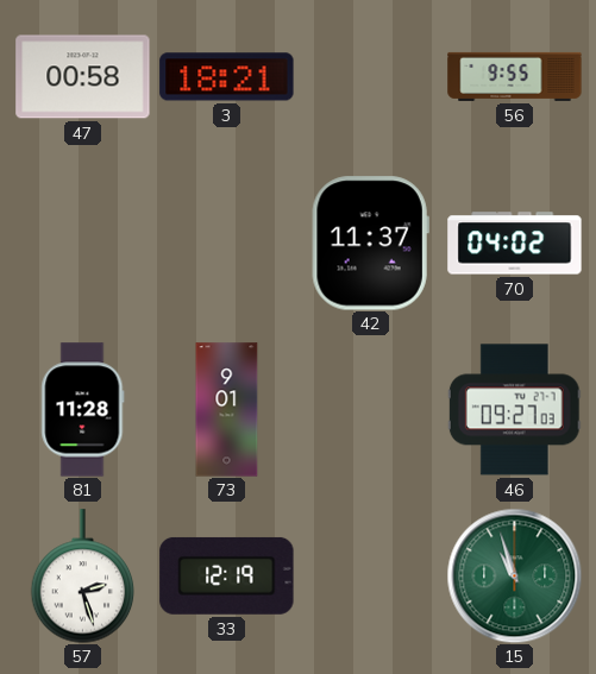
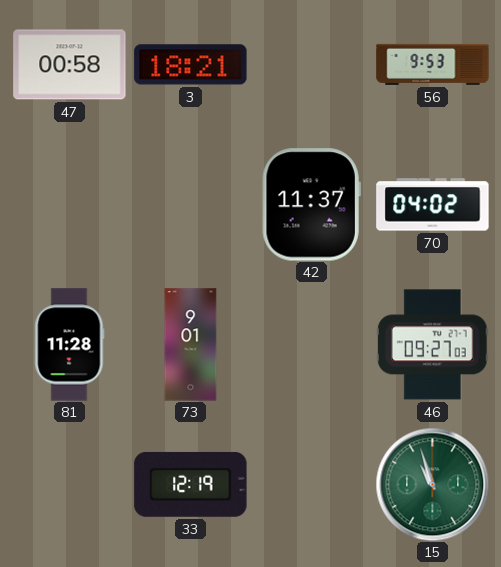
56: 9:55 -> 9:53
57: 2:27 -> none
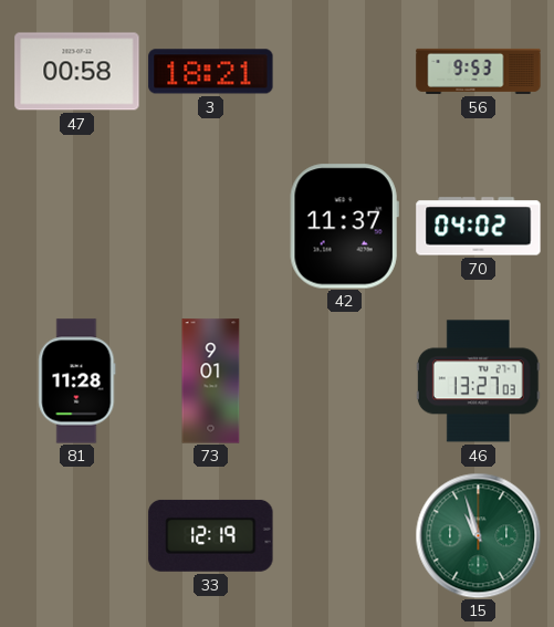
46: 09:27 -> 13:27
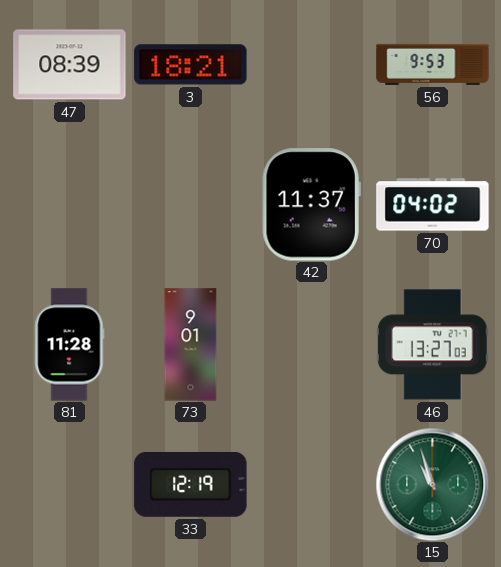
47: 00:58 -> 08:39
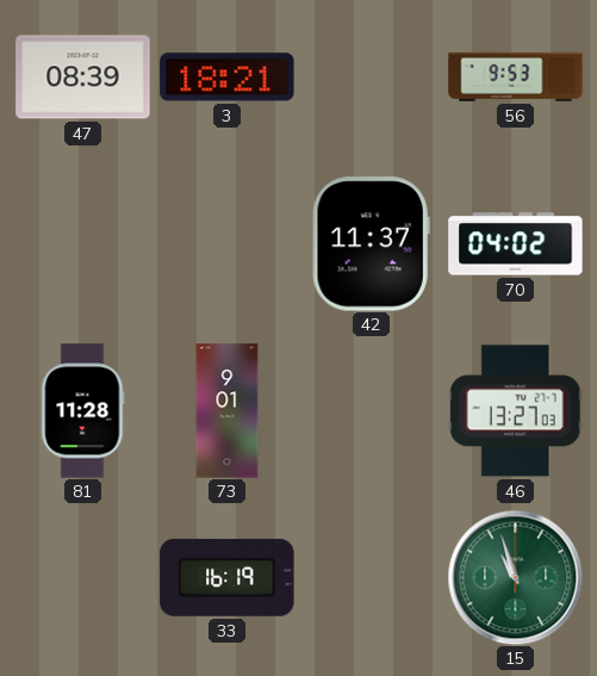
33: 12:19 -> 16:19
